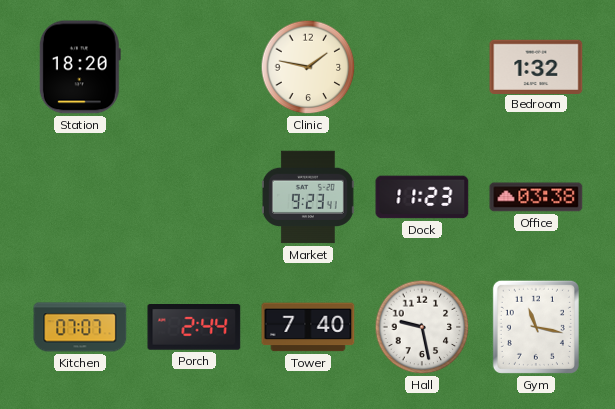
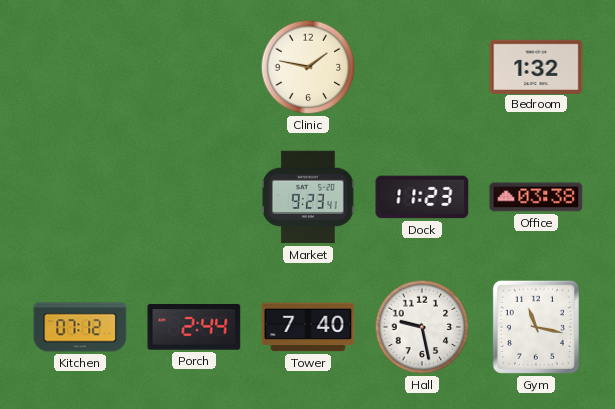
Station: 18:20 -> none
Kitchen: 07:07 -> 07:12
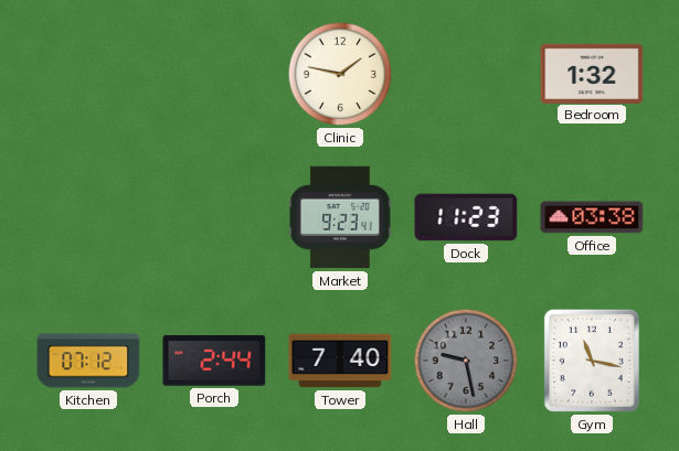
Hall dial: white -> grey
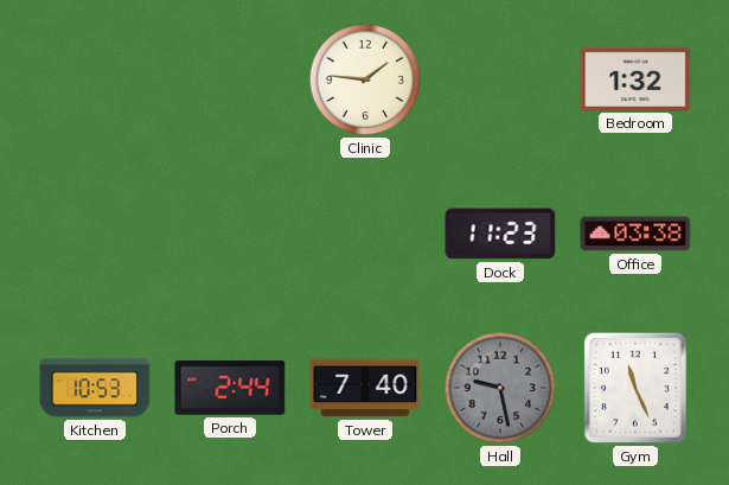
Clinic: 1:47 -> 1:46
Market: 9:23 -> none
Kitchen: 07:12 -> 10:53
Gym: 11:17 -> 11:26
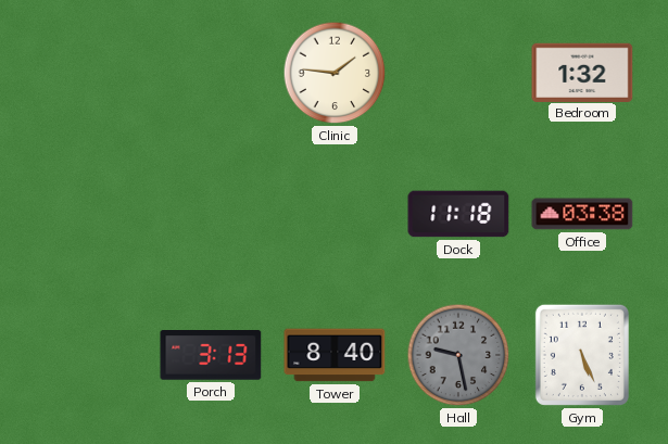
Dock: 11:23 -> 11:18
Kitchen: 10:53 -> none
Porch: 2:44 -> 3:13
Tower: 7:40 -> 8:40
Gym: 11:26 -> 5:26
